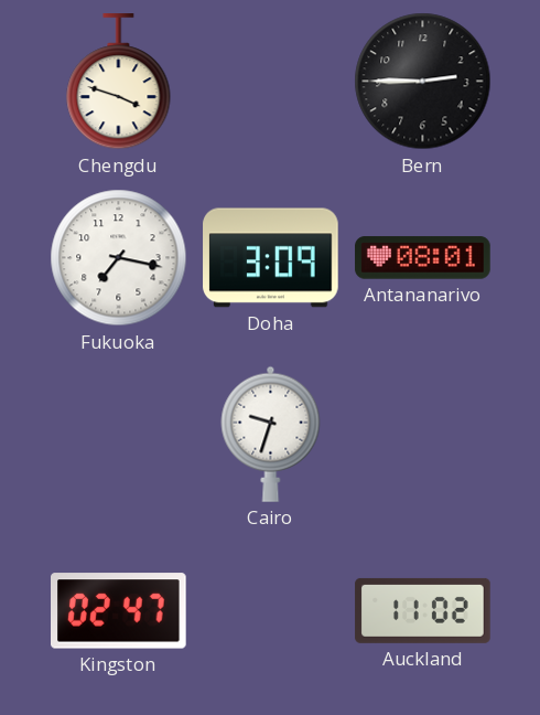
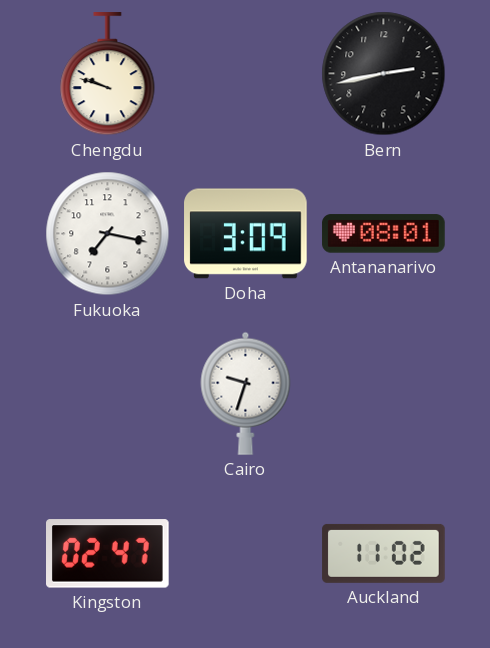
Chengdu: 3:48 -> 9:48
Bern: 2:45 -> 2:43
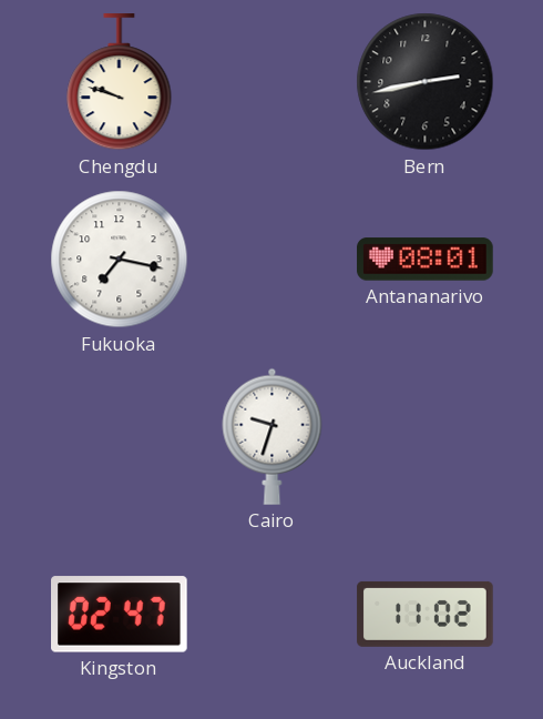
Doha: 3:09 -> none
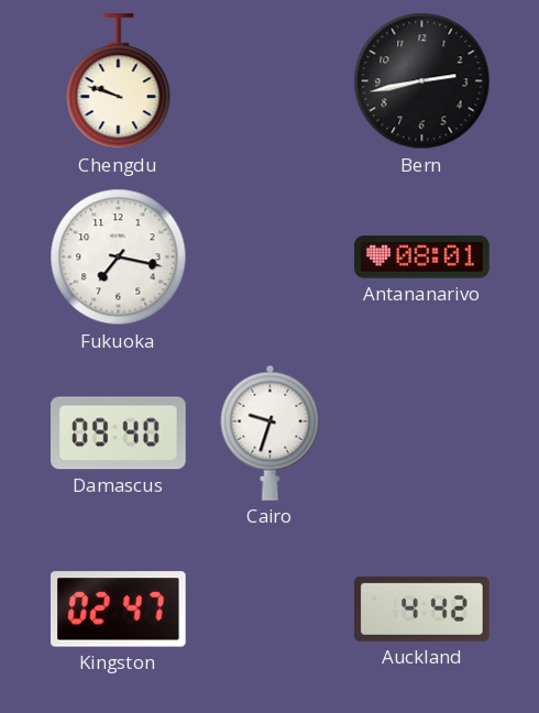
Damascus: none -> 09:40
Auckland: 11:02 -> 4:42
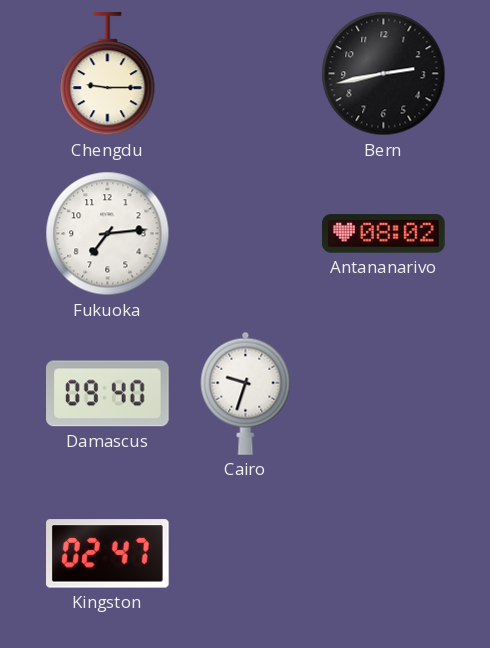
Chengdu: 9:48 -> 9:15
Fukuoka: 7:17 -> 7:14
Antananarivo: 08:01 -> 08:02
Auckland: 4:42 -> none
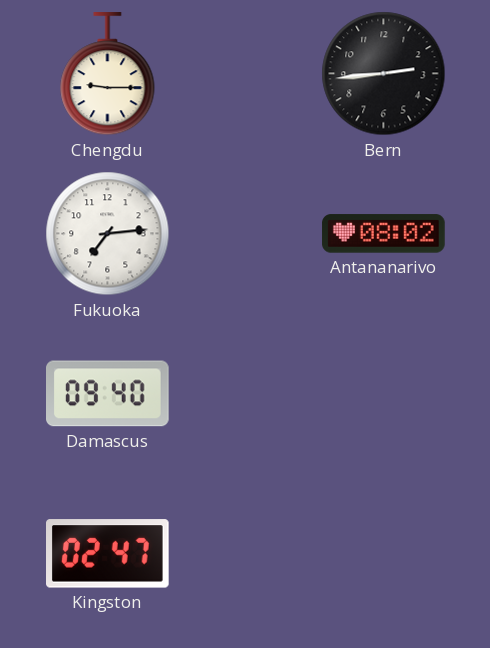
Bern: 2:43 -> 2:44
Cairo: 9:33 -> none
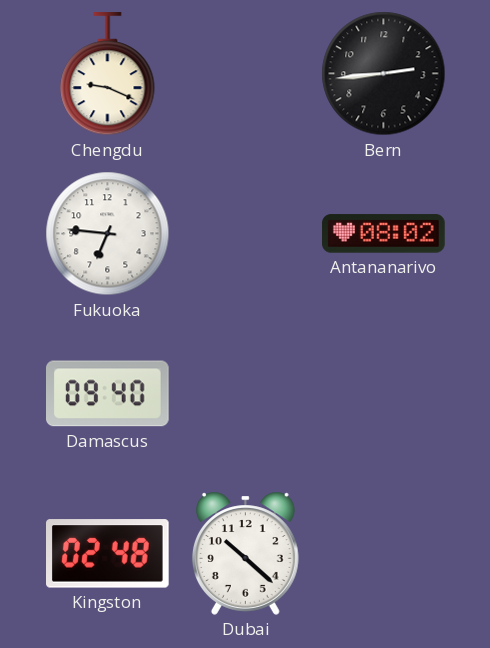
Chengdu: 9:15 -> 9:19
Fukuoka: 7:14 -> 6:46
Kingston: 02:47 -> 02:48
Dubai: none -> 10:22
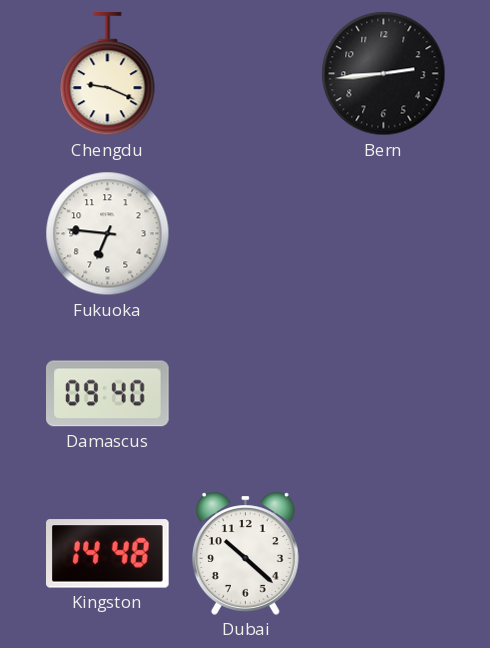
Antananarivo: 08:02 -> none
Kingston: 02:48 -> 14:48
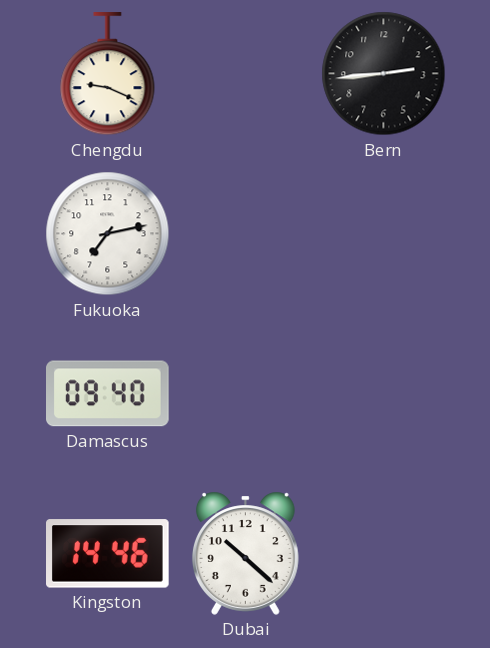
Fukuoka: 6:46 -> 7:13
Kingston: 14:48 -> 14:46
